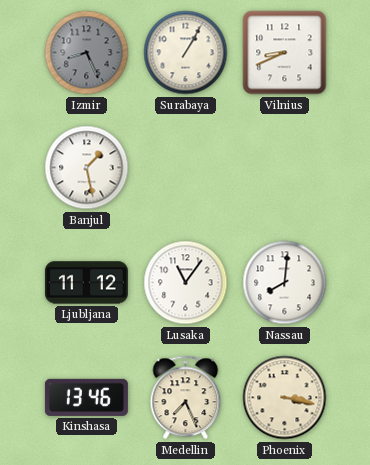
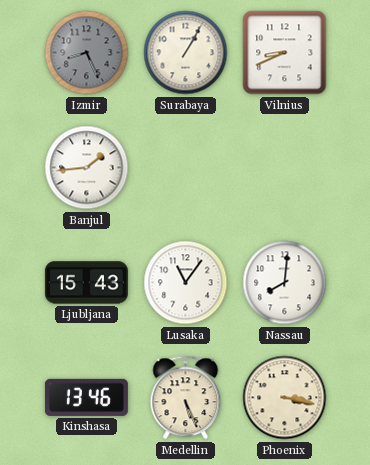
Banjul: 1:28 -> 1:44
Ljubljana: 11:12 -> 15:43
Medellin: 7:26 -> 5:26
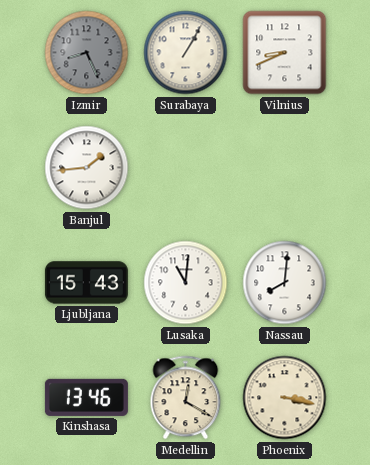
Lusaka: 11:06 -> 11:01
Medellin: 5:26 -> 12:20
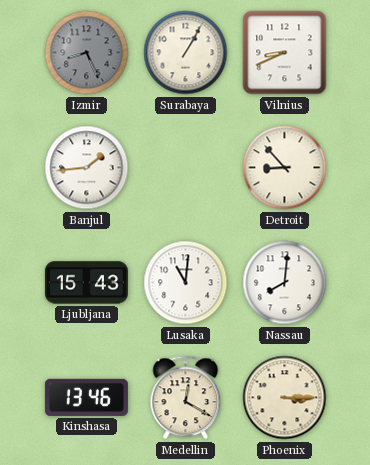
Detroit: none -> 8:53
Phoenix: 3:17 -> 3:15
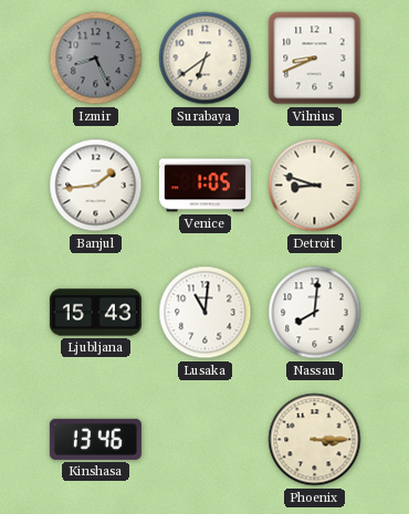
Surabaya: 1:05 -> 6:39
Venice: none -> 1:05
Detroit: 8:53 -> 8:48
Medellin: 12:20 -> none
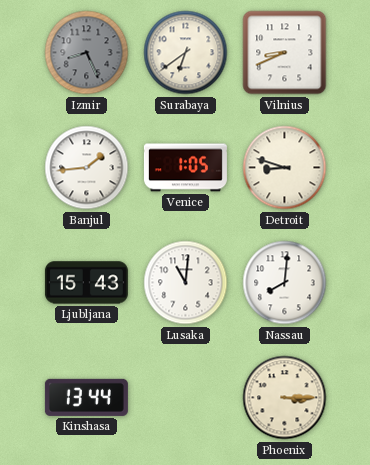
Kinshasa: 13:46 -> 13:44
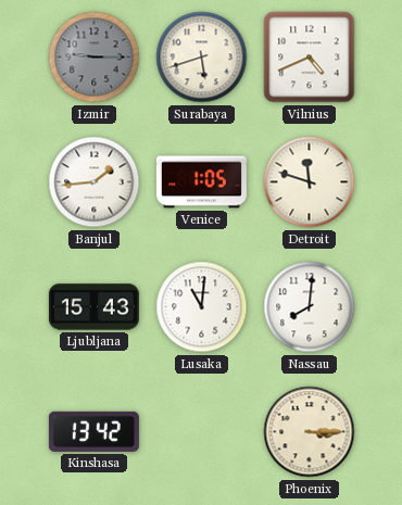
Izmir: 8:26 -> 9:15
Surabaya: 6:39 -> 5:42
Vilnius: 8:41 -> 4:41
Detroit: 8:48 -> 11:48
Kinshasa: 13:44 -> 13:42
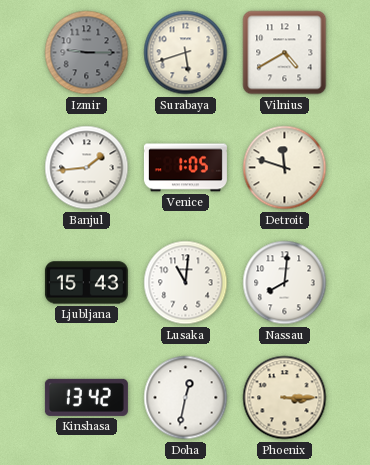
Vilnius: 4:41 -> 4:40
Doha: none -> 12:32
